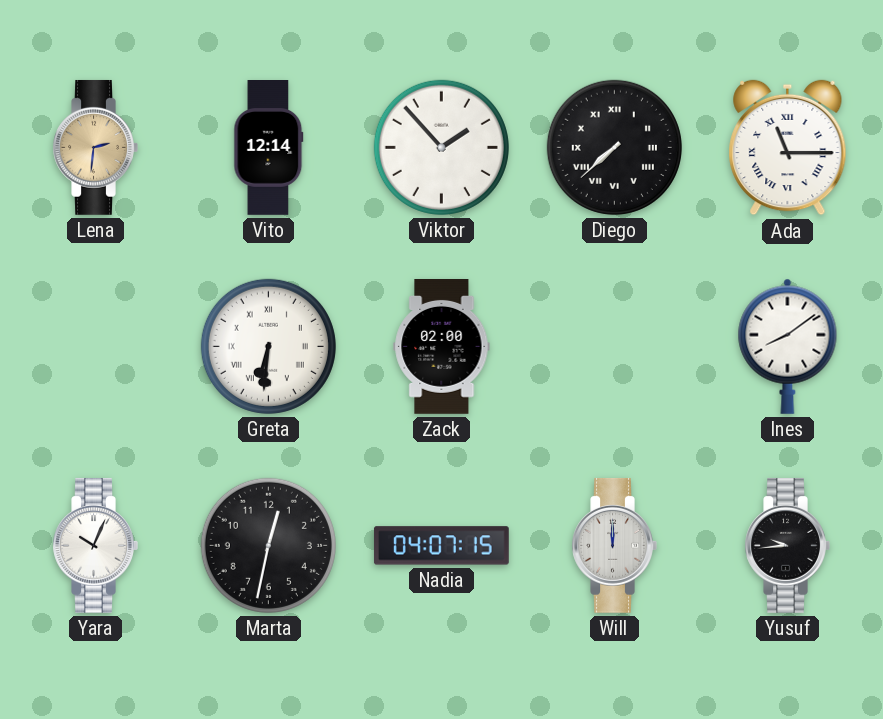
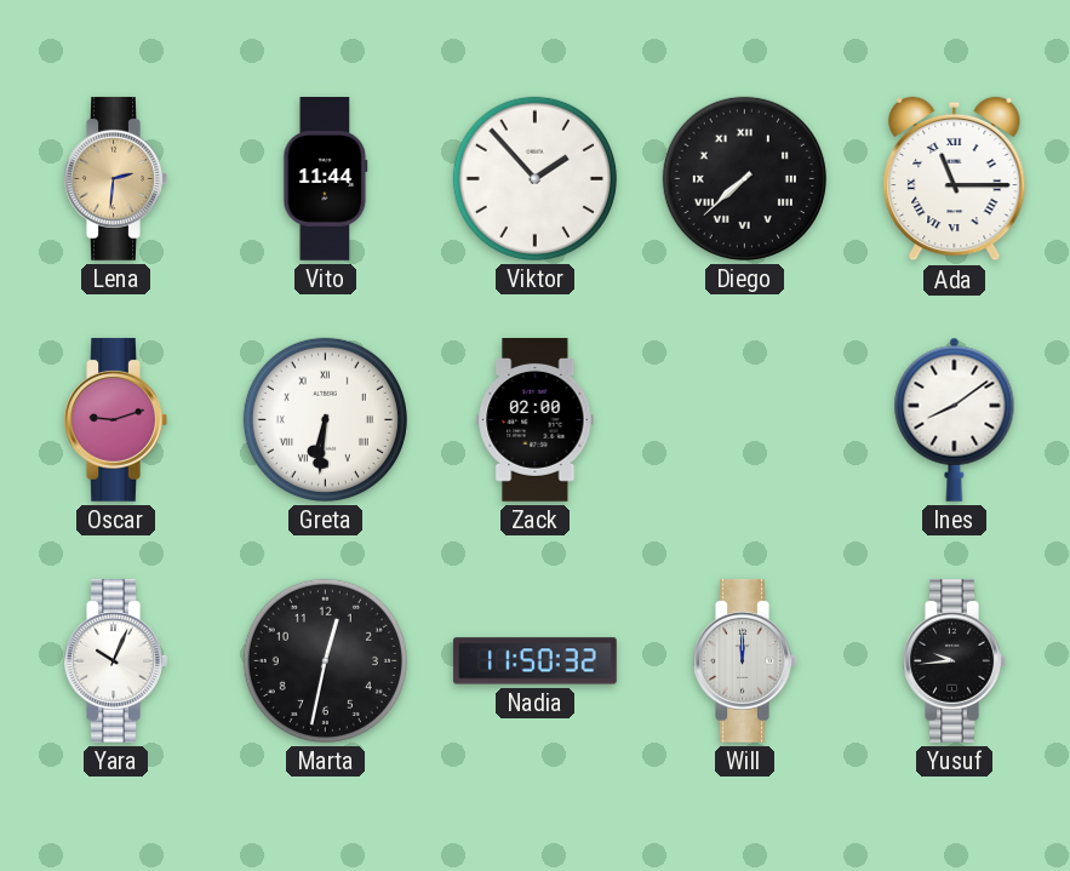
Vito: 12:14 -> 11:44
Oscar: none -> 9:12
Nadia: 04:07 -> 11:50
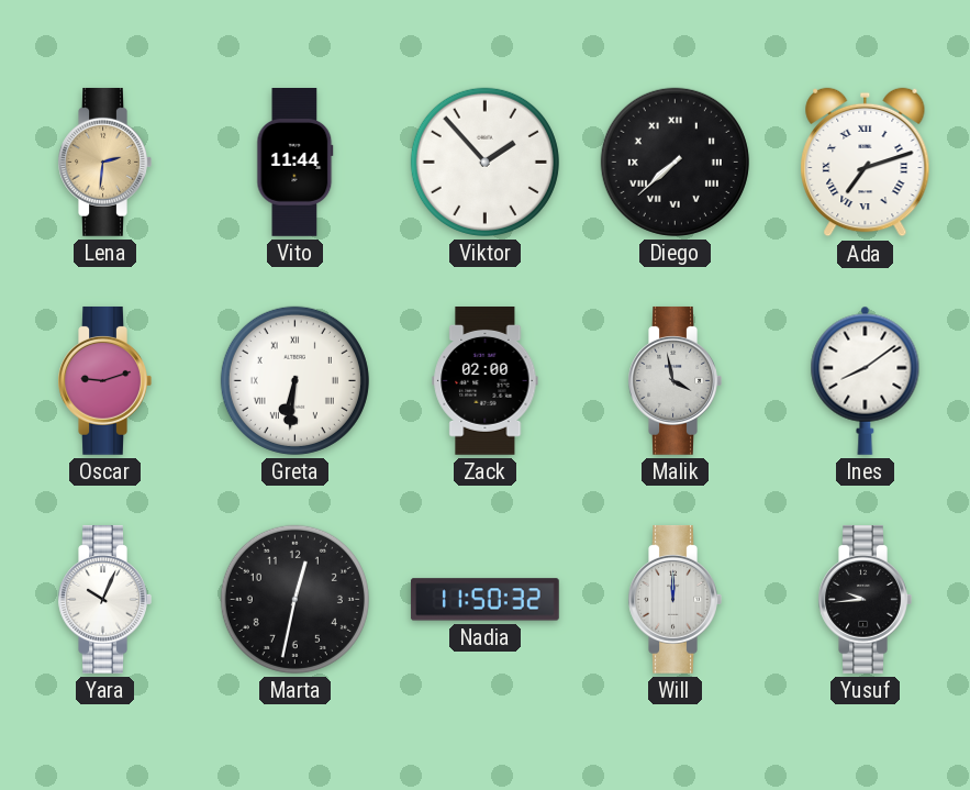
Ada: 11:15 -> 7:12
Malik: none -> 3:58
